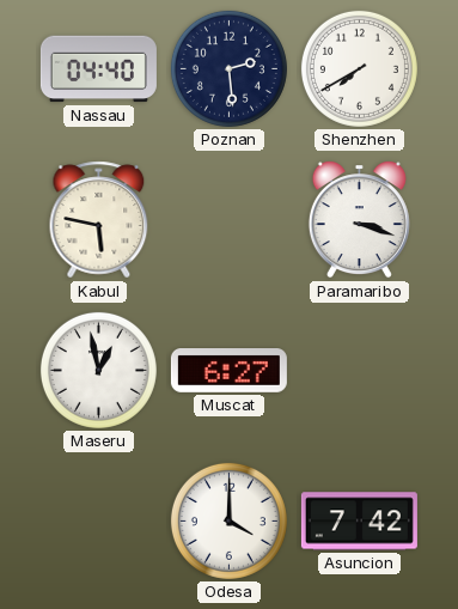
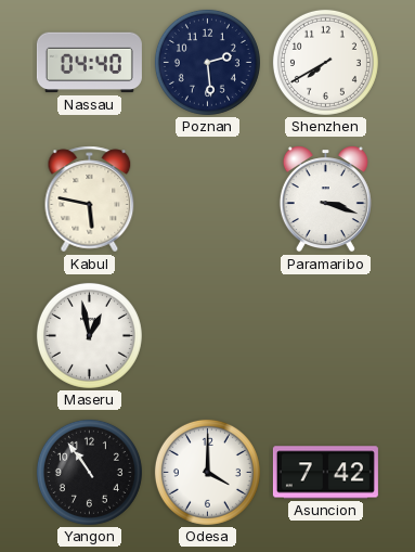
Muscat: 6:27 -> none
Yangon: none -> 10:54
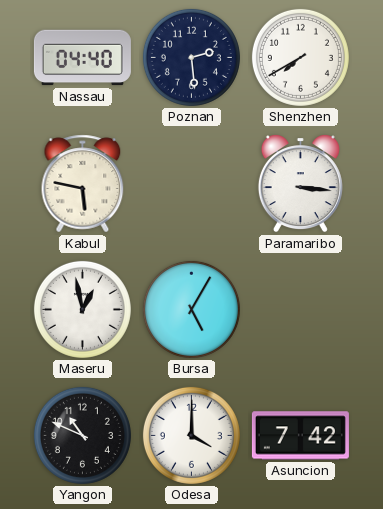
Paramaribo: 3:18 -> 3:16
Bursa: none -> 5:05
Yangon: 10:54 -> 10:49
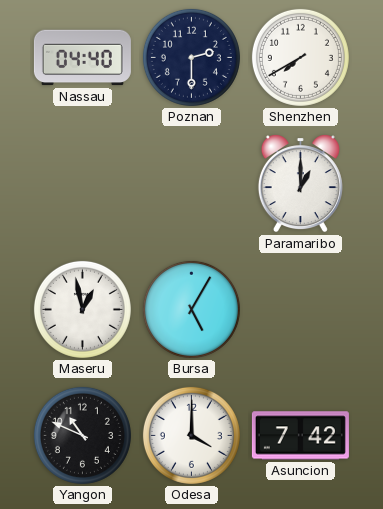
Poznan: 2:29 -> 2:30
Kabul: 5:47 -> none
Paramaribo: 3:16 -> 1:00
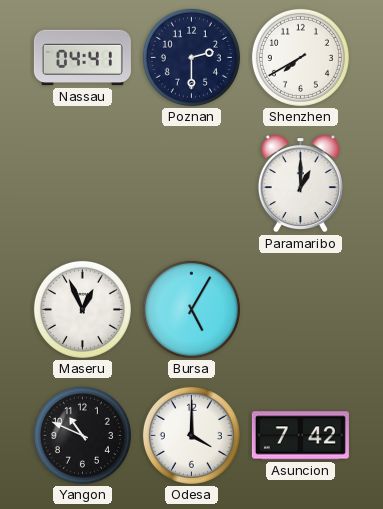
Nassau: 04:40 -> 04:41
Maseru: 12:58 -> 12:56
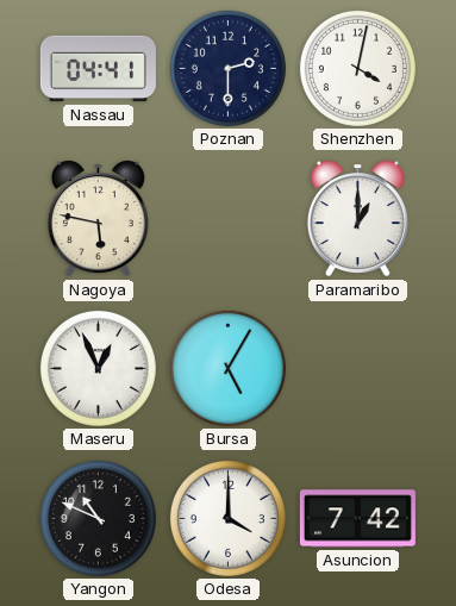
Shenzhen: 7:40 -> 4:02
Nagoya: none -> 5:47
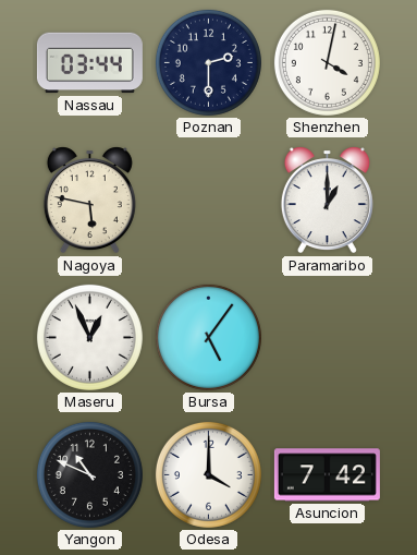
Nassau: 04:41 -> 03:44
Bursa: 5:05 -> 5:06
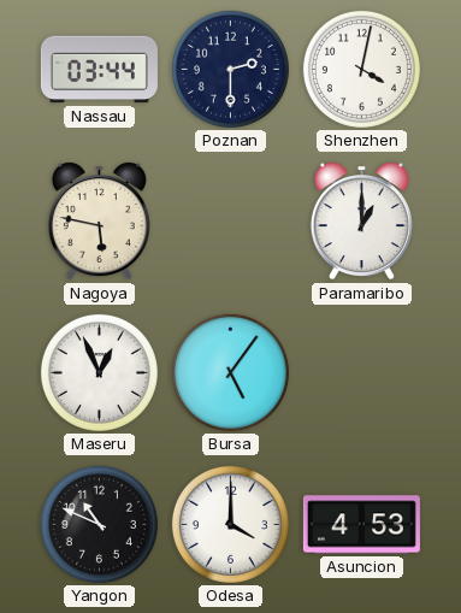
Asuncion: 7:42 -> 4:53
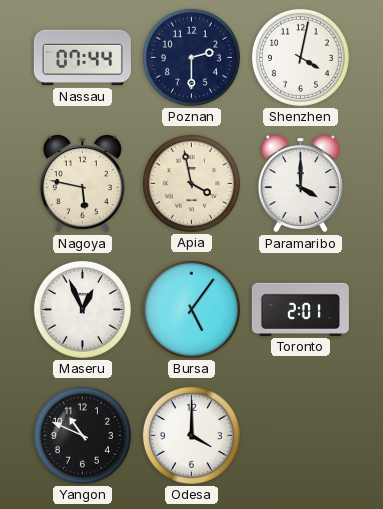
Nassau: 03:44 -> 07:44
Apia: none -> 3:58
Paramaribo: 1:00 -> 4:00
Toronto: none -> 2:01
Asuncion: 4:53 -> none
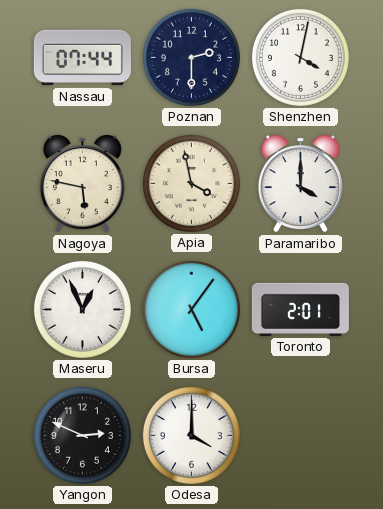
Yangon: 10:49 -> 2:49
